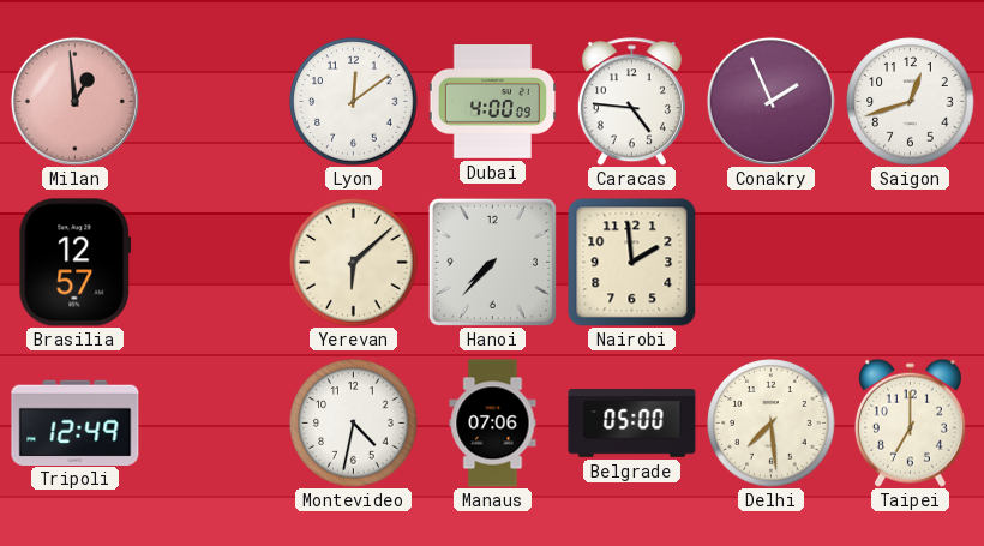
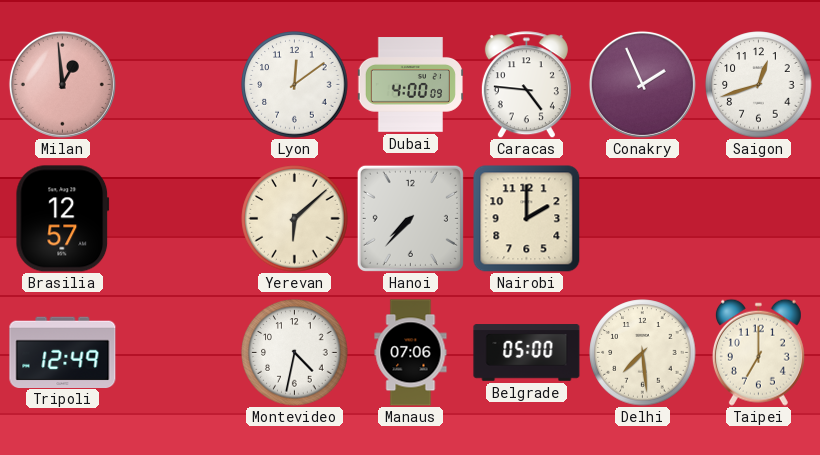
Nairobi: 1:59 -> 2:00
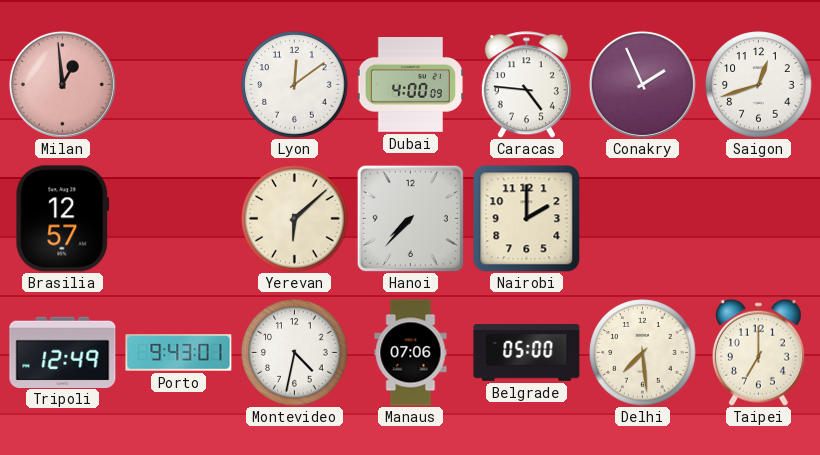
Porto: none -> 9:43
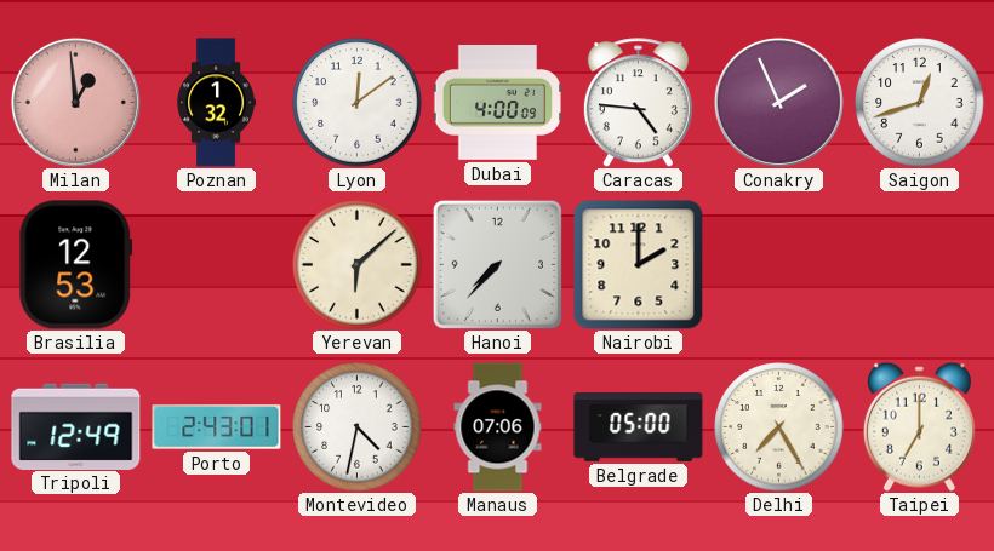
Poznan: none -> 1:32
Brasilia: 12:57 -> 12:53
Porto: 9:43 -> 2:43
Delhi: 7:29 -> 7:25
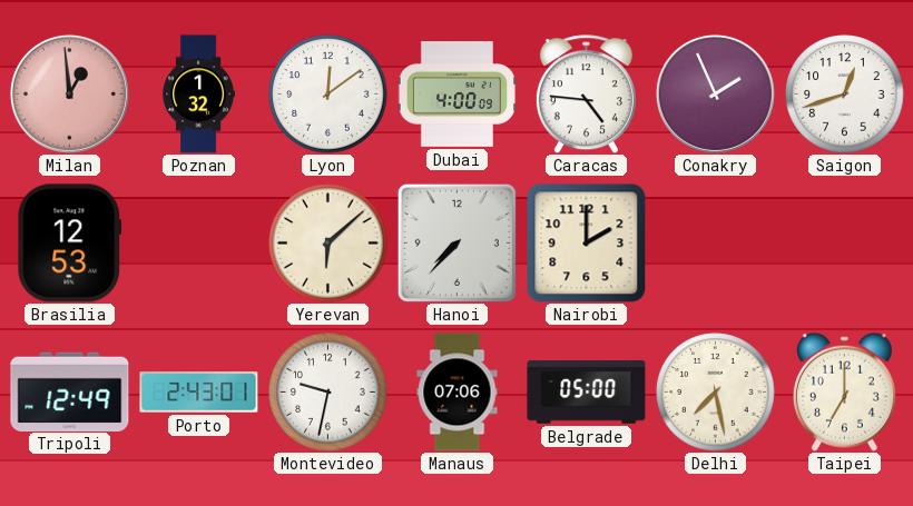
Montevideo: 4:32 -> 9:32
Delhi: 7:25 -> 7:28
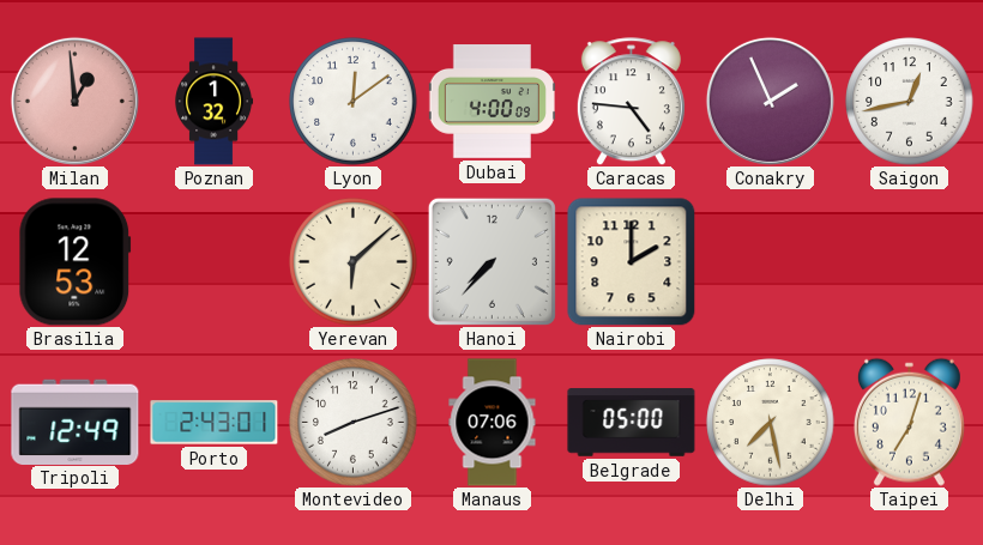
Saigon: 12:42 -> 12:43
Montevideo: 9:32 -> 8:12
Taipei: 7:00 -> 7:03
